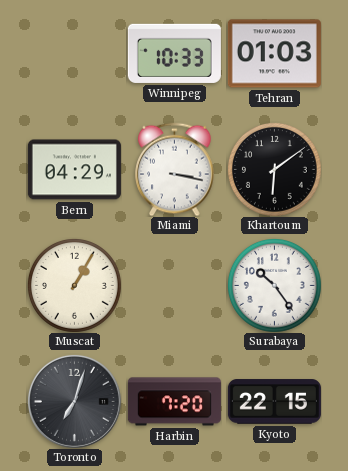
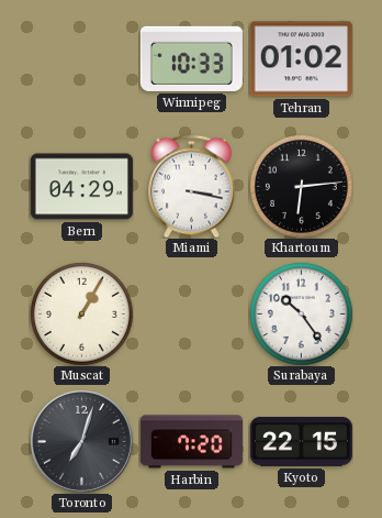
Tehran: 01:03 -> 01:02
Khartoum: 6:09 -> 6:14
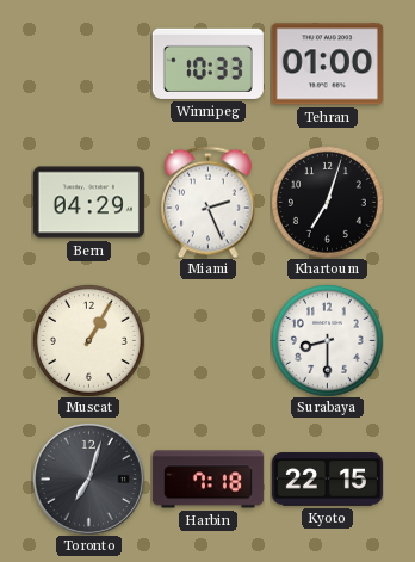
Tehran: 01:02 -> 01:00
Miami: 3:17 -> 2:26
Khartoum: 6:14 -> 7:03
Surabaya: 10:24 -> 8:30
Harbin: 7:20 -> 7:18
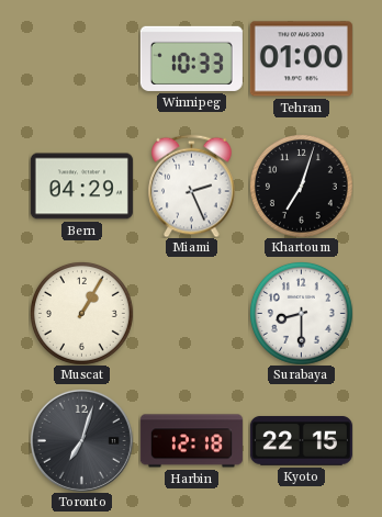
Harbin: 7:18 -> 12:18
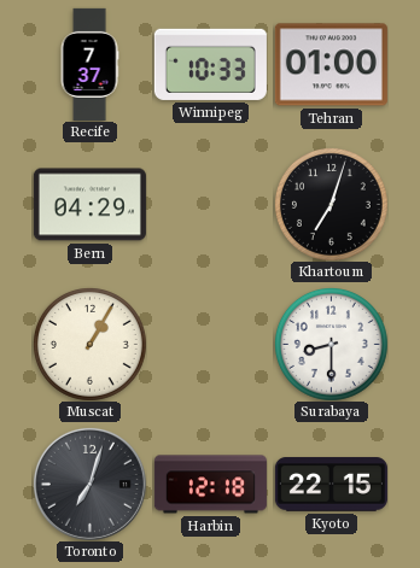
Recife: none -> 7:37
Miami: 2:26 -> none
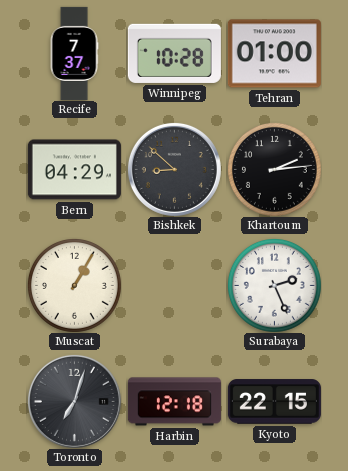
Winnipeg: 10:33 -> 10:28
Bishkek: none -> 8:52
Khartoum: 7:03 -> 2:14
Surabaya: 8:30 -> 2:26
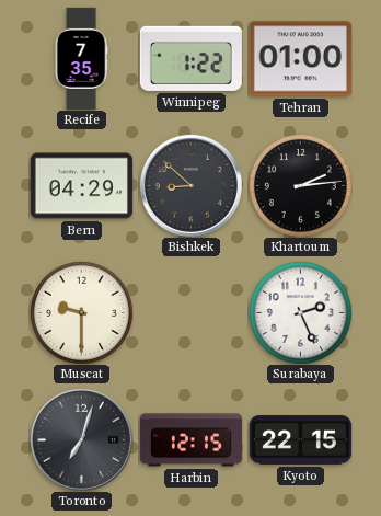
Recife: 7:37 -> 7:35
Winnipeg: 10:28 -> 1:22
Muscat: 1:05 -> 9:30
Harbin: 12:18 -> 12:15
